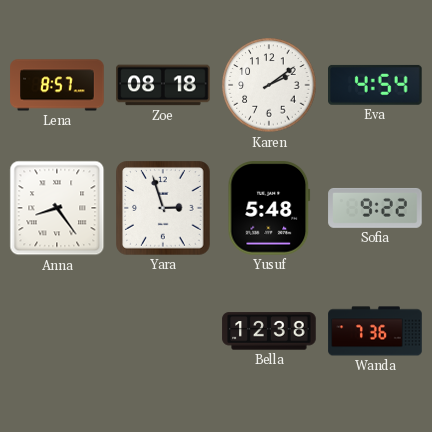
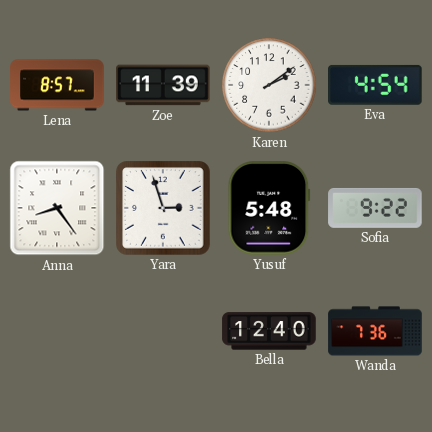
Zoe: 08:18 -> 11:39
Bella: 12:38 -> 12:40
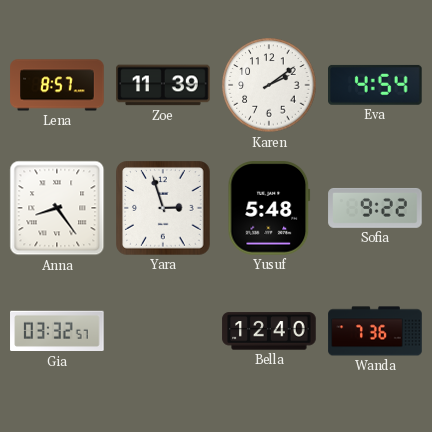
Gia: none -> 03:32
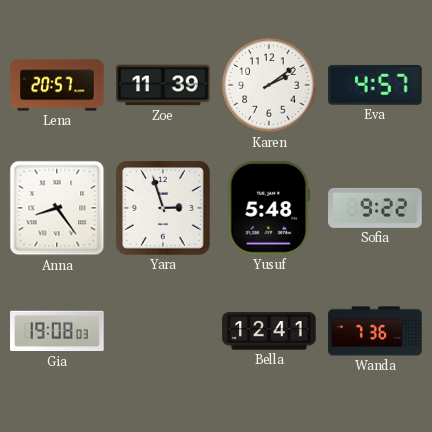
Lena: 8:57 -> 20:57
Eva: 4:54 -> 4:57
Gia: 03:32 -> 19:08
Bella: 12:40 -> 12:41
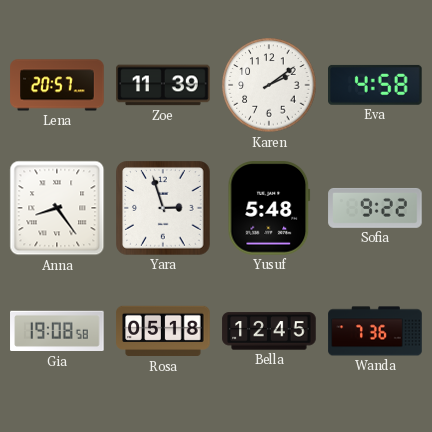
Eva: 4:57 -> 4:58
Gia: 19:08:03 -> 19:08:58
Rosa: none -> 05:18
Bella: 12:41 -> 12:45
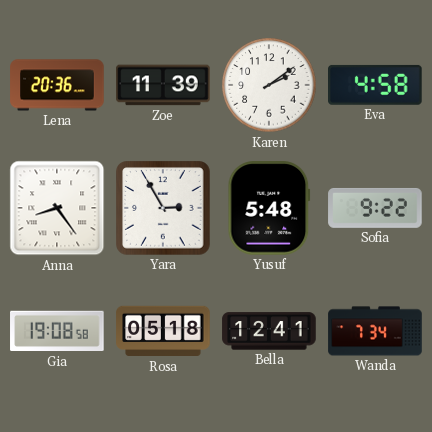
Lena: 20:57 -> 20:36
Yara: 2:57 -> 2:55
Bella: 12:45 -> 12:41
Wanda: 7:36 -> 7:34
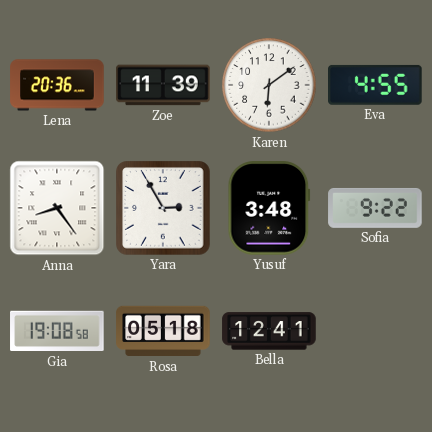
Karen: 2:09 -> 6:09
Eva: 4:58 -> 4:55
Yusuf: 5:48 -> 3:48
Wanda: 7:34 -> none
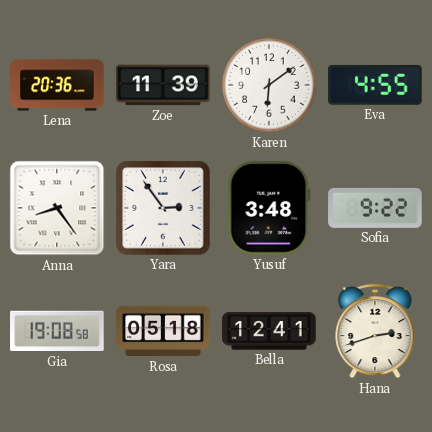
Yara: 2:55 -> 2:54
Hana: none -> 2:42
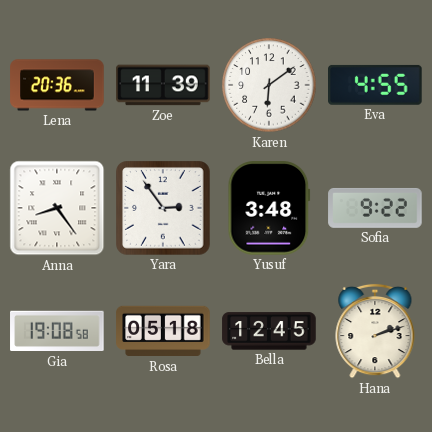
Bella: 12:41 -> 12:45
Hana: 2:42 -> 2:12
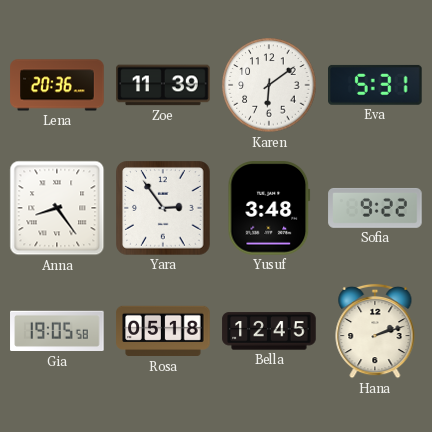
Eva: 4:55 -> 5:31
Gia: 19:08 -> 19:05
